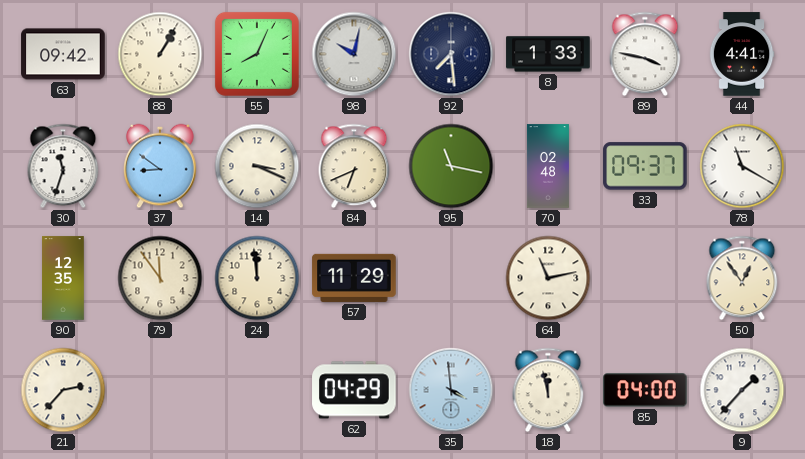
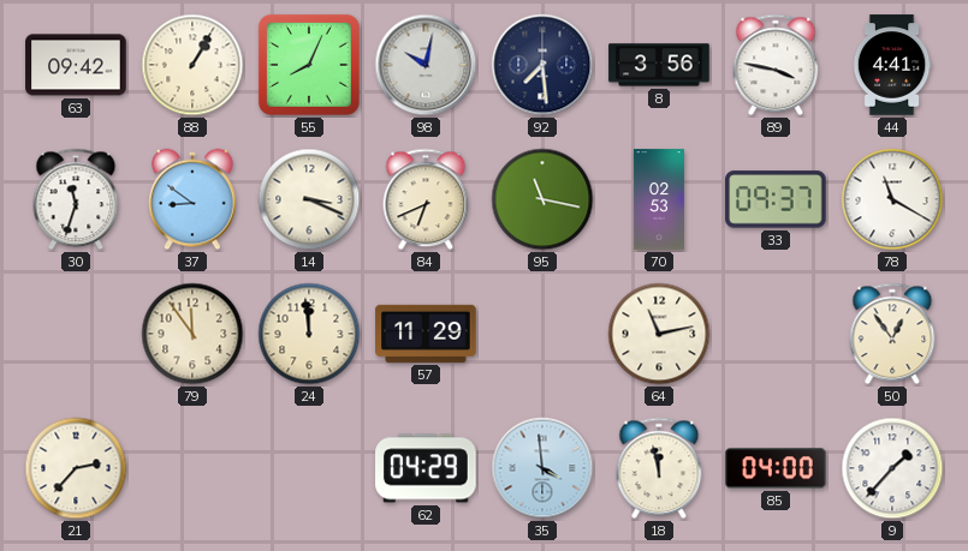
8: 1:33 -> 3:56
70: 02:48 -> 02:53
90: 12:35 -> none
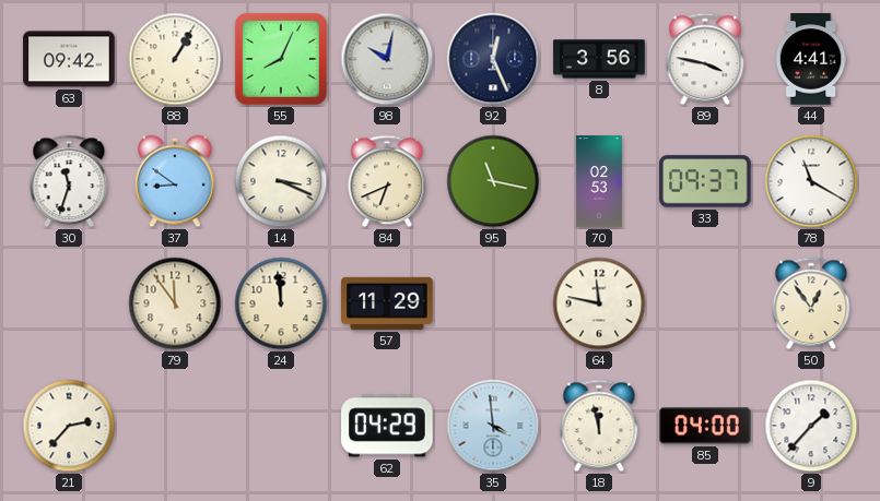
92: 7:29 -> 12:26
64: 11:13 -> 11:47
